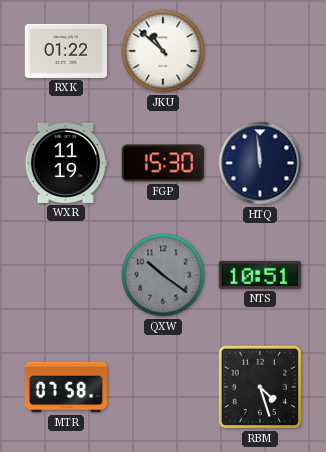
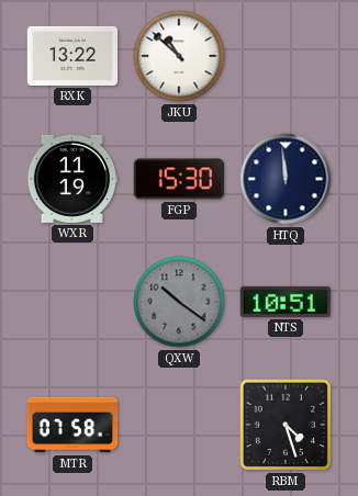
RXK: 01:22 -> 13:22
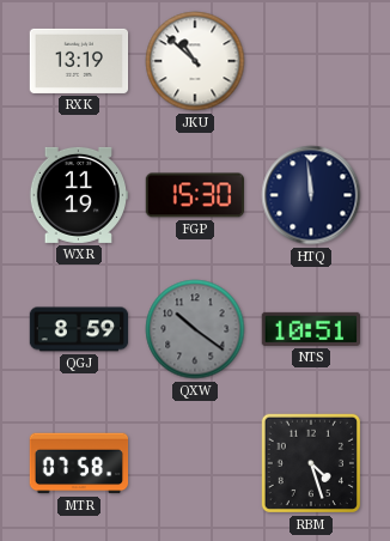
RXK: 13:22 -> 13:19
QGJ: none -> 8:59
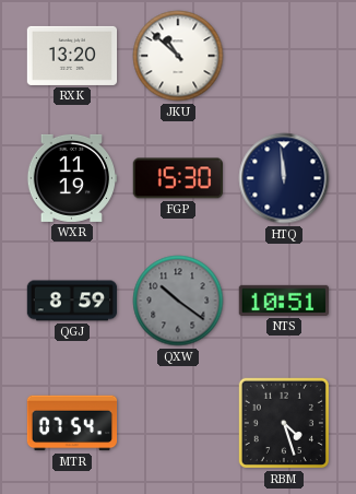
RXK: 13:19 -> 13:20
MTR: 07:58 -> 07:54
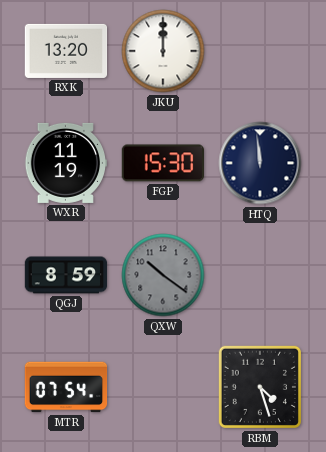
JKU: 10:52 -> 12:00
NTS: 10:51 -> none
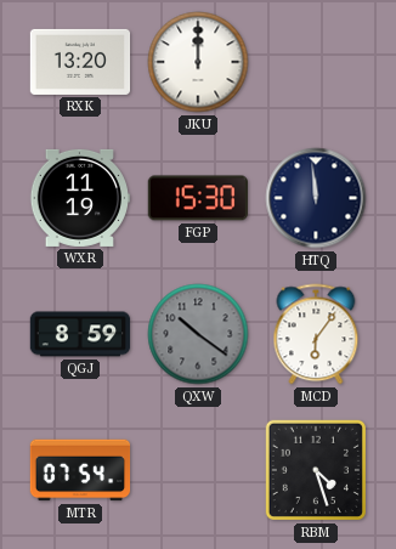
MCD: none -> 6:06
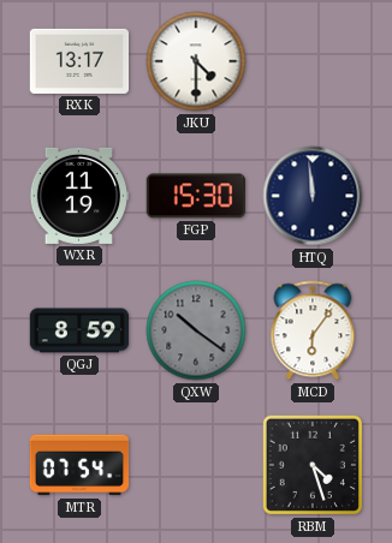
RXK: 13:20 -> 13:17
JKU: 12:00 -> 4:30
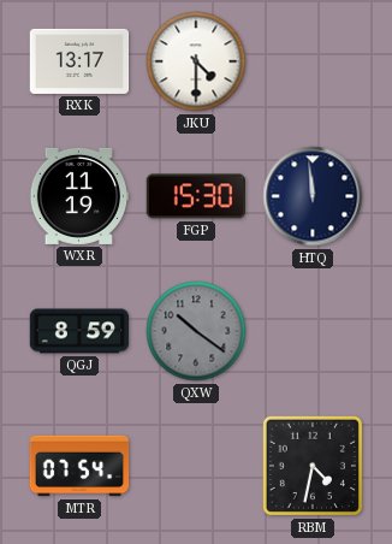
MCD: 6:06 -> none
RBM: 4:27 -> 4:32
